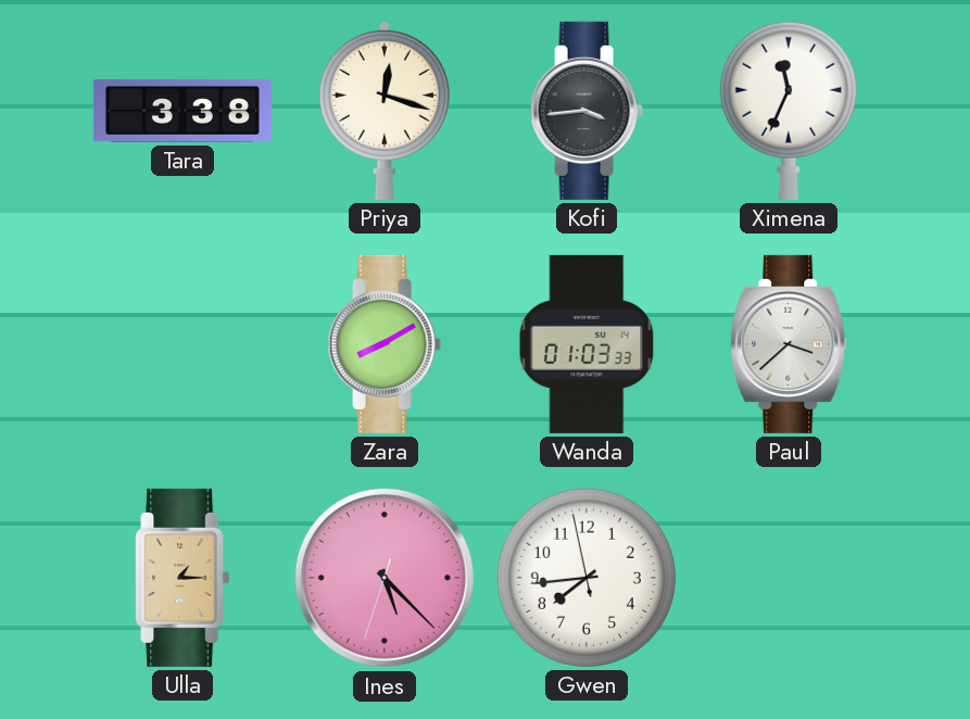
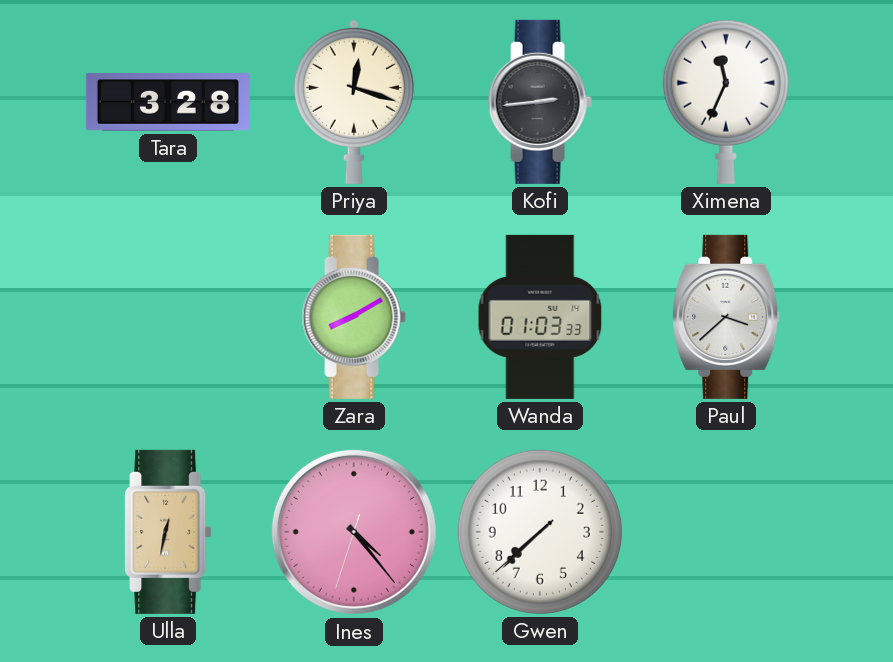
Tara: 3:38 -> 3:28
Kofi: 3:44 -> 2:44
Ulla: 1:15 -> 12:32
Ines: 5:22 -> 4:23
Gwen: 7:43 -> 7:37
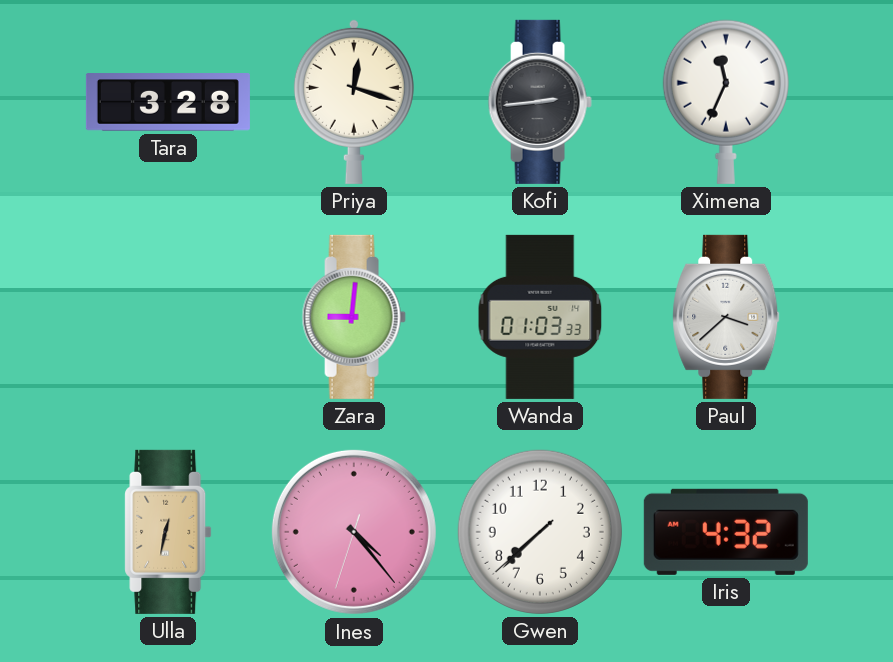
Zara: 8:10 -> 9:01
Iris: none -> 4:32
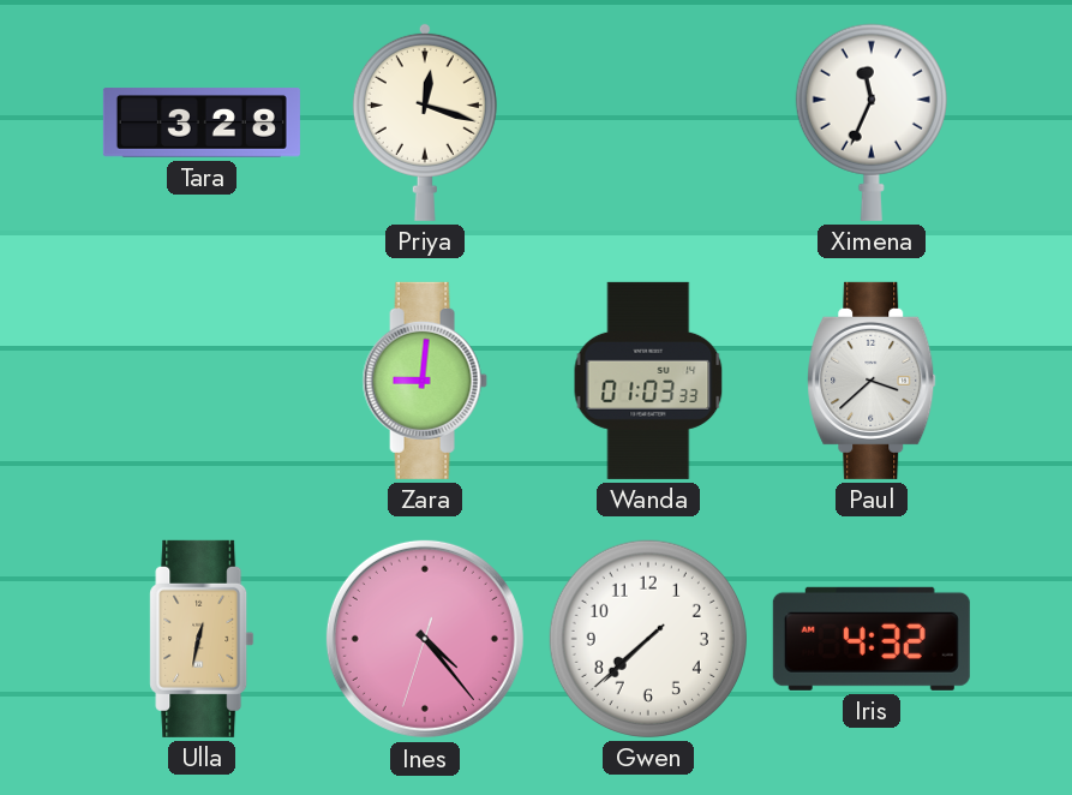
Kofi: 2:44 -> none
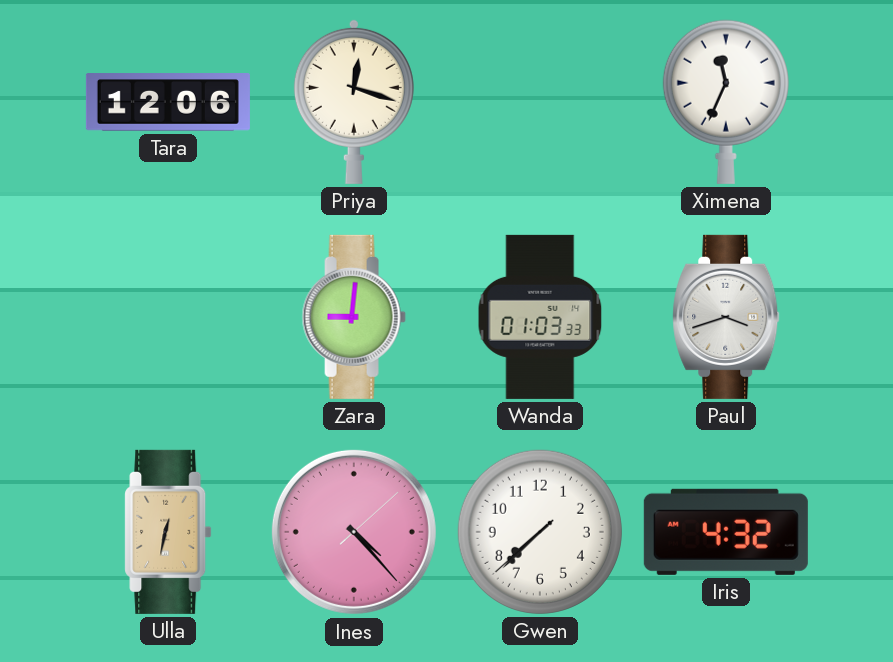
Tara: 3:28 -> 12:06
Paul: 3:38 -> 3:42
Ines: 4:23:33 -> 4:23:08
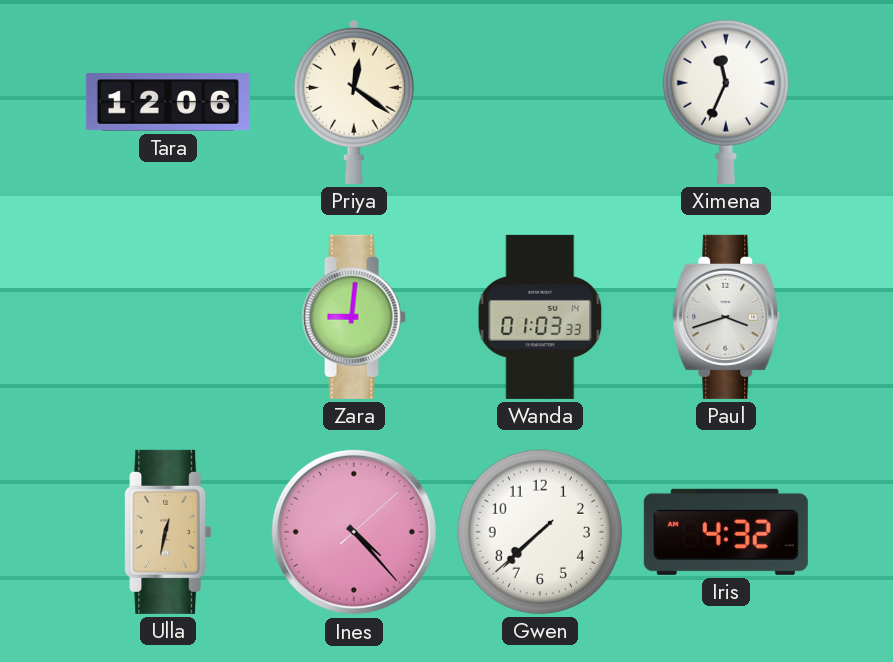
Priya: 12:18 -> 12:21
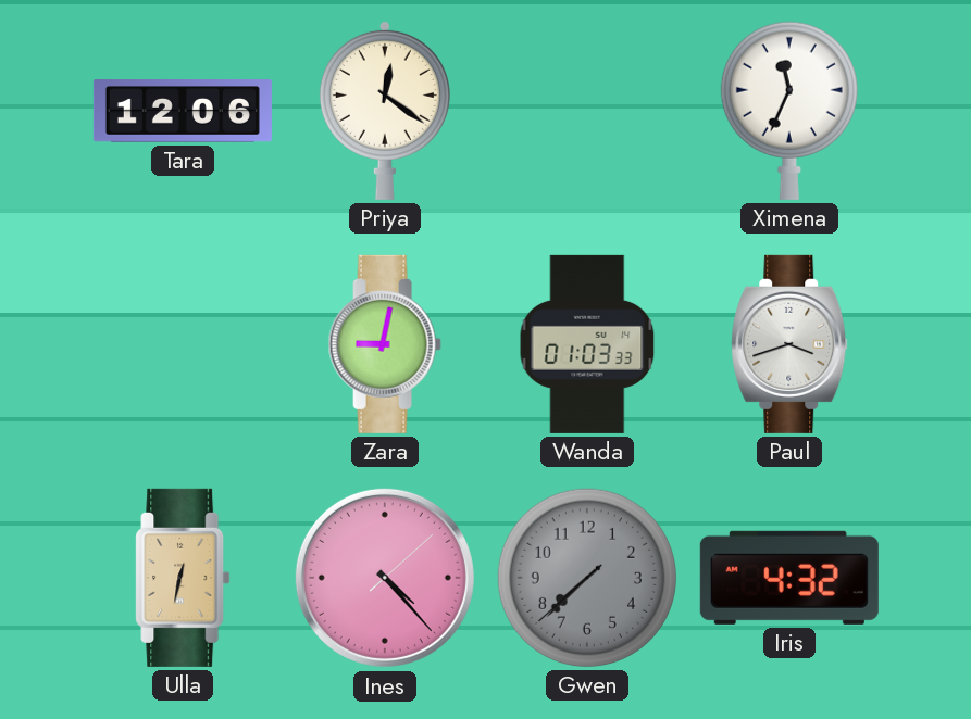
Zara: 9:01 -> 9:02
Gwen dial: white -> grey
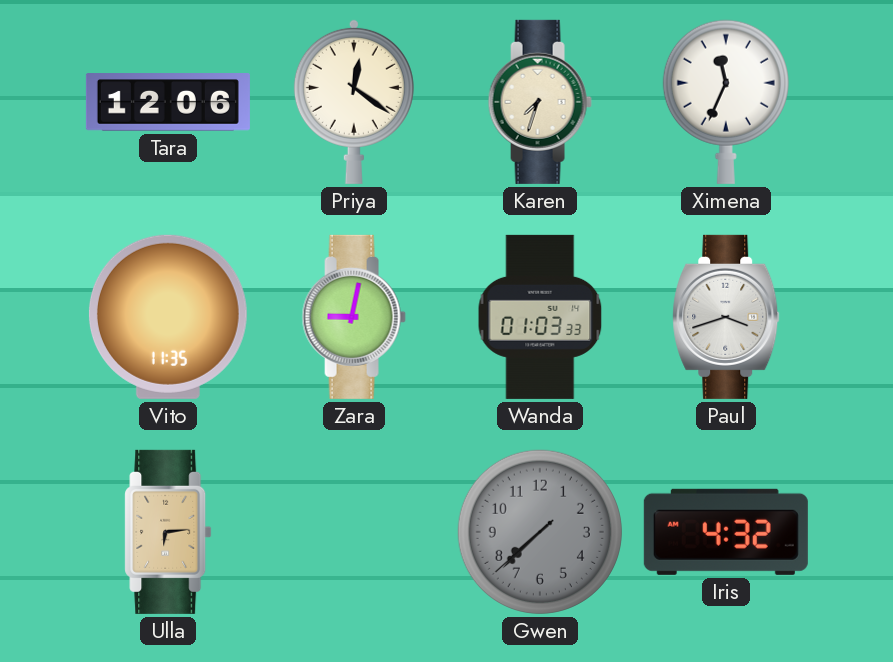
Karen: none -> 7:33
Vito: none -> 11:35
Ulla: 12:32 -> 6:14
Ines: 4:23 -> none
